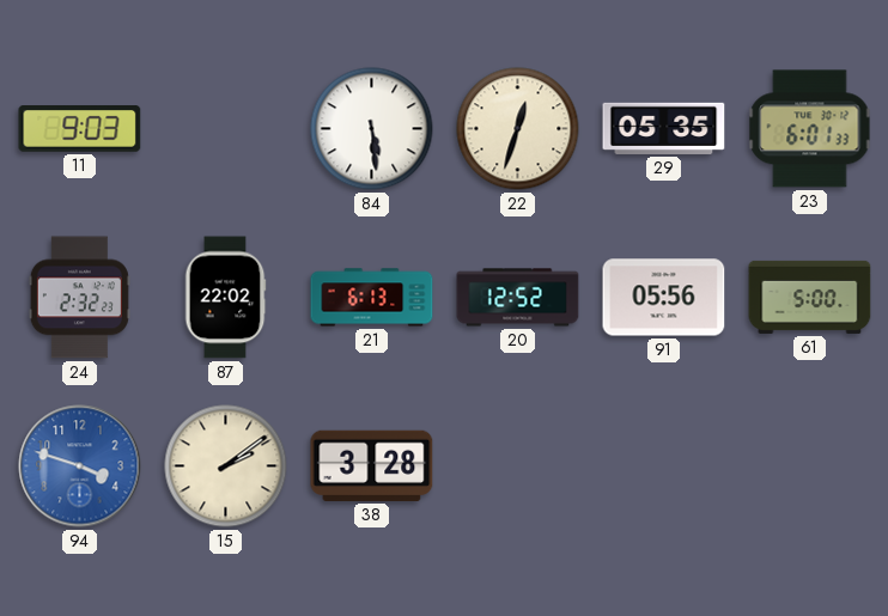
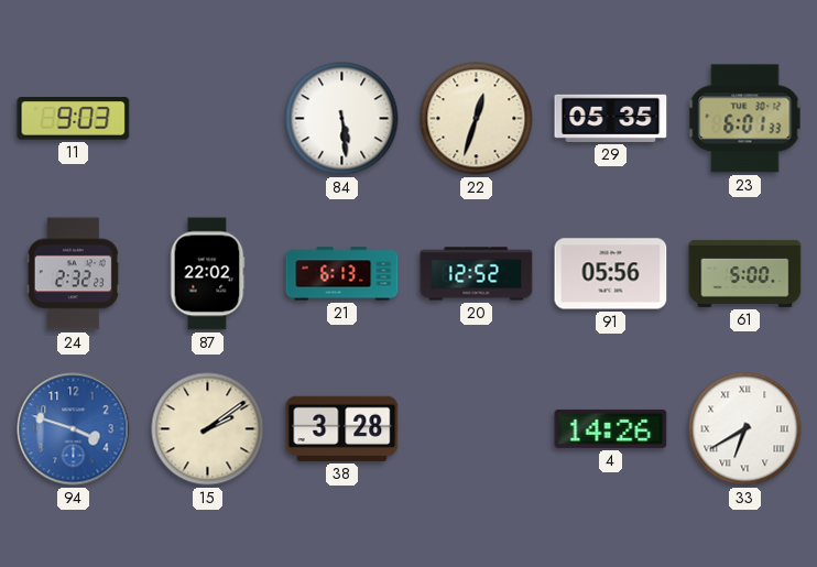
4: none -> 14:26
33: none -> 6:40
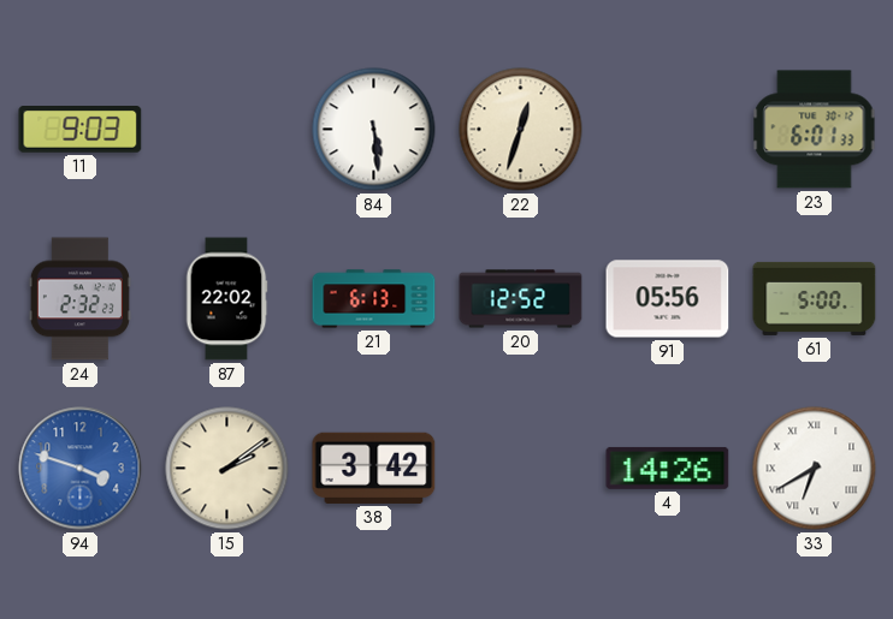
29: 05:35 -> none
38: 3:28 -> 3:42
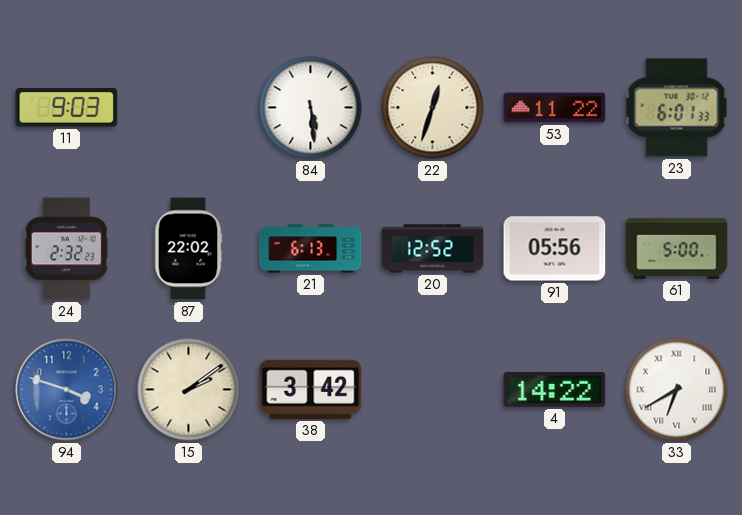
53: none -> 11:22
4: 14:26 -> 14:22
